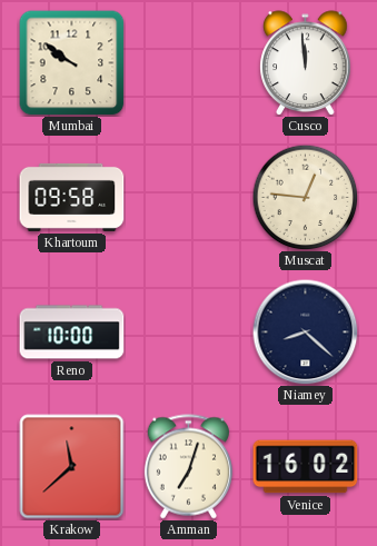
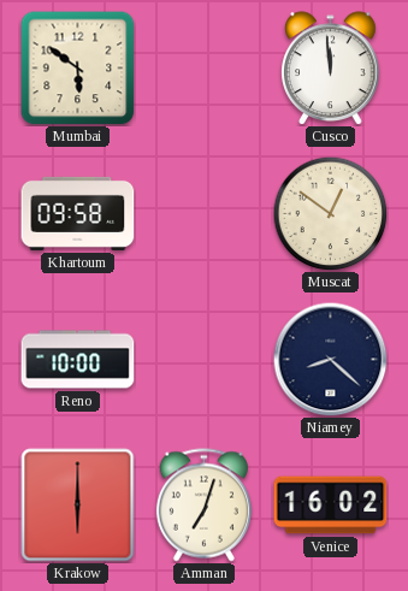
Mumbai: 9:51 -> 5:51
Muscat: 12:46 -> 12:51
Krakow: 11:38 -> 6:00
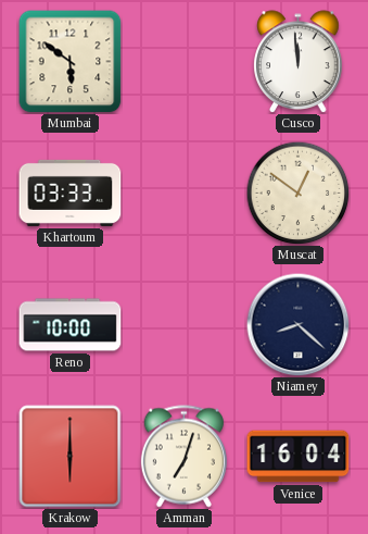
Khartoum: 09:58 -> 03:33
Venice: 16:02 -> 16:04
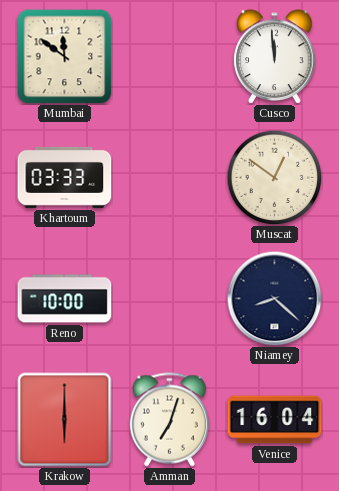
Mumbai: 5:51 -> 11:51
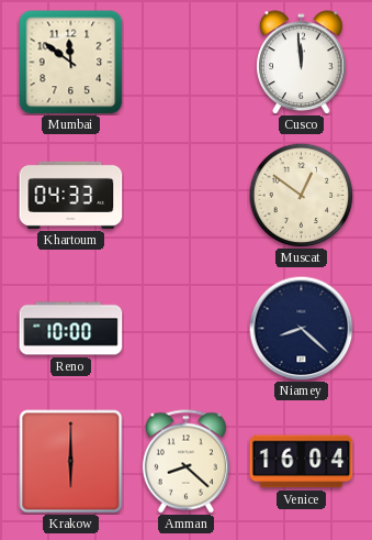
Khartoum: 03:33 -> 04:33
Amman: 7:03 -> 8:22
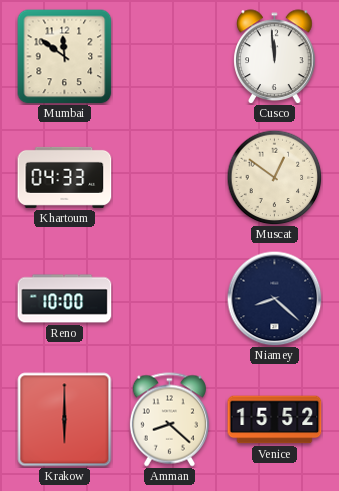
Venice: 16:04 -> 15:52
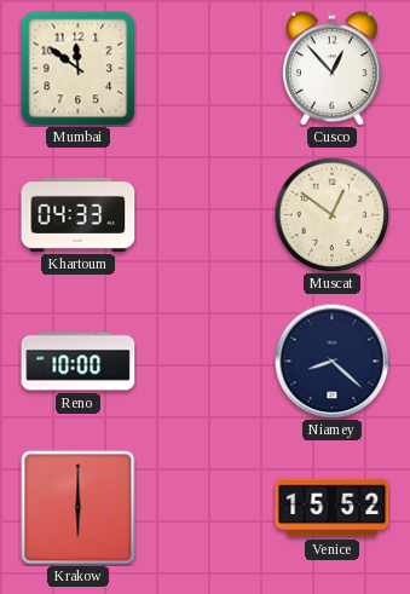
Cusco: 11:59 -> 12:53
Amman: 8:22 -> none
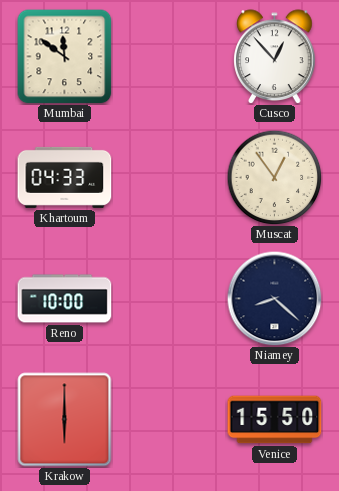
Muscat: 12:51 -> 12:54
Venice: 15:52 -> 15:50
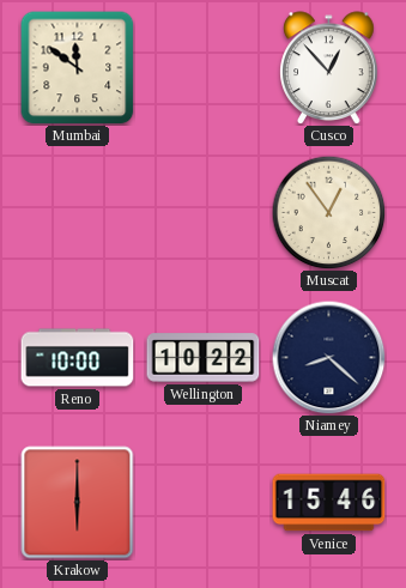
Khartoum: 04:33 -> none
Wellington: none -> 10:22
Venice: 15:50 -> 15:46
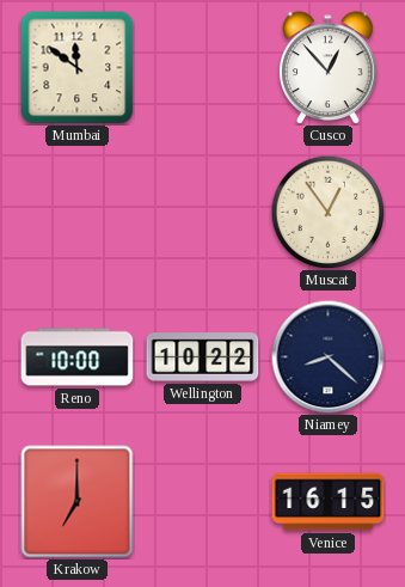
Krakow: 6:00 -> 7:00
Venice: 15:46 -> 16:15
